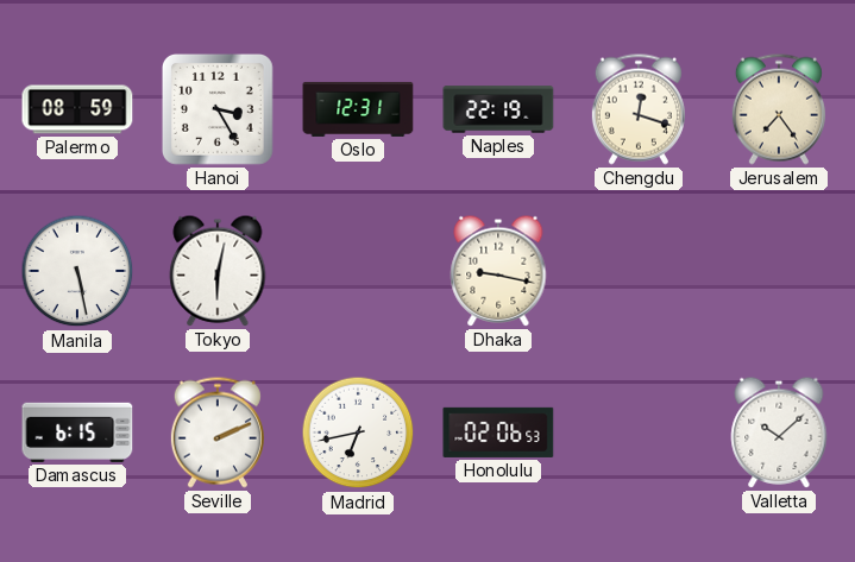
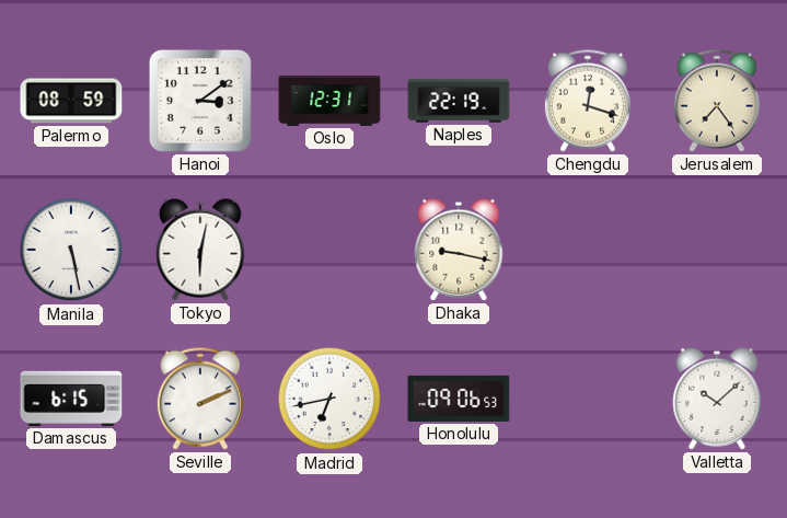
Hanoi: 3:25 -> 3:09
Honolulu: 02:06 -> 09:06
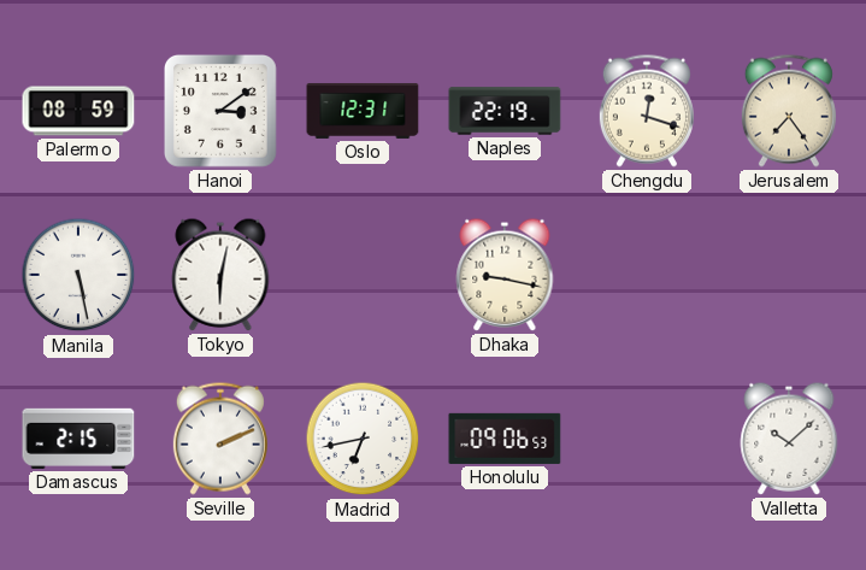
Damascus: 6:15 -> 2:15
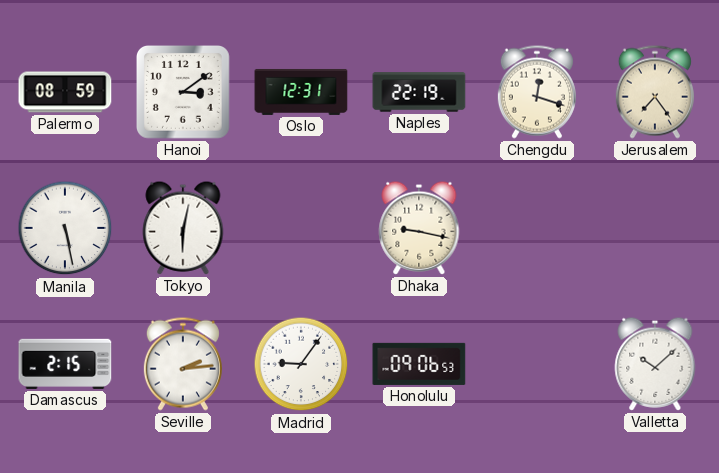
Seville: 2:11 -> 2:14
Madrid: 6:43 -> 9:06
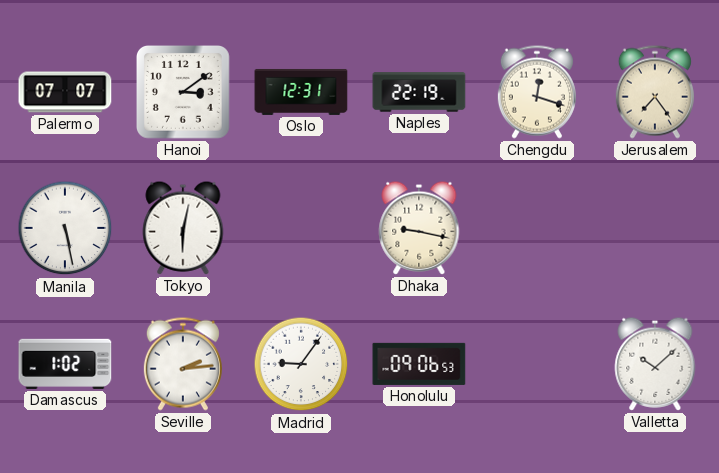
Palermo: 08:59 -> 07:07
Damascus: 2:15 -> 1:02
